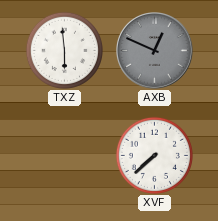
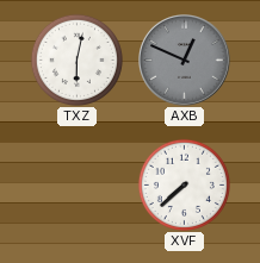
TXZ: 5:59 -> 6:02
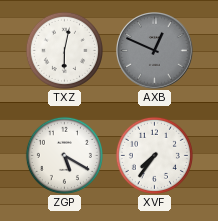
ZGP: none -> 5:20
XVF: 7:38 -> 7:36
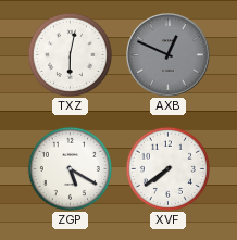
XVF: 7:36 -> 7:39
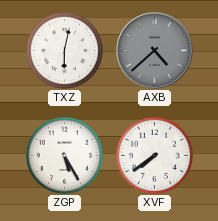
AXB: 12:49 -> 4:38
ZGP: 5:20 -> 5:25
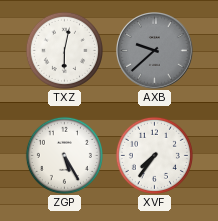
AXB: 4:38 -> 9:38
XVF: 7:39 -> 7:36
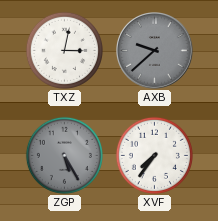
TXZ: 6:02 -> 3:02
ZGP dial: white -> grey
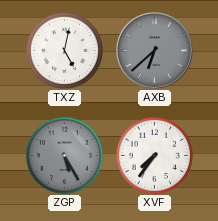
TXZ: 3:02 -> 5:02
AXB: 9:38 -> 6:38
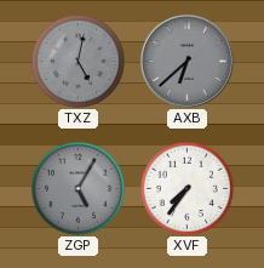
TXZ dial: white -> grey
ZGP: 5:25 -> 5:05
